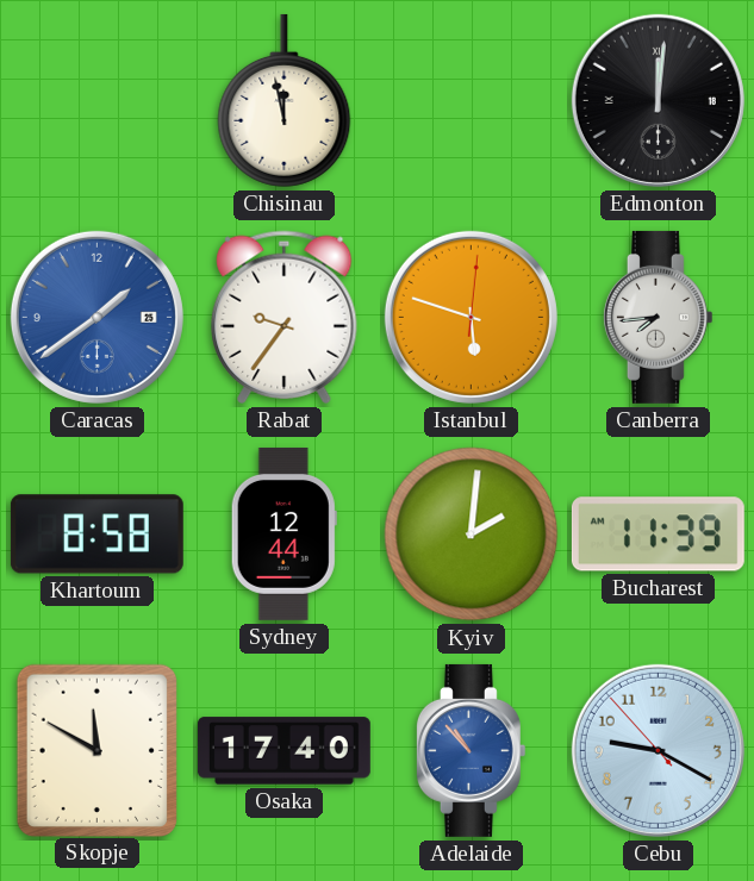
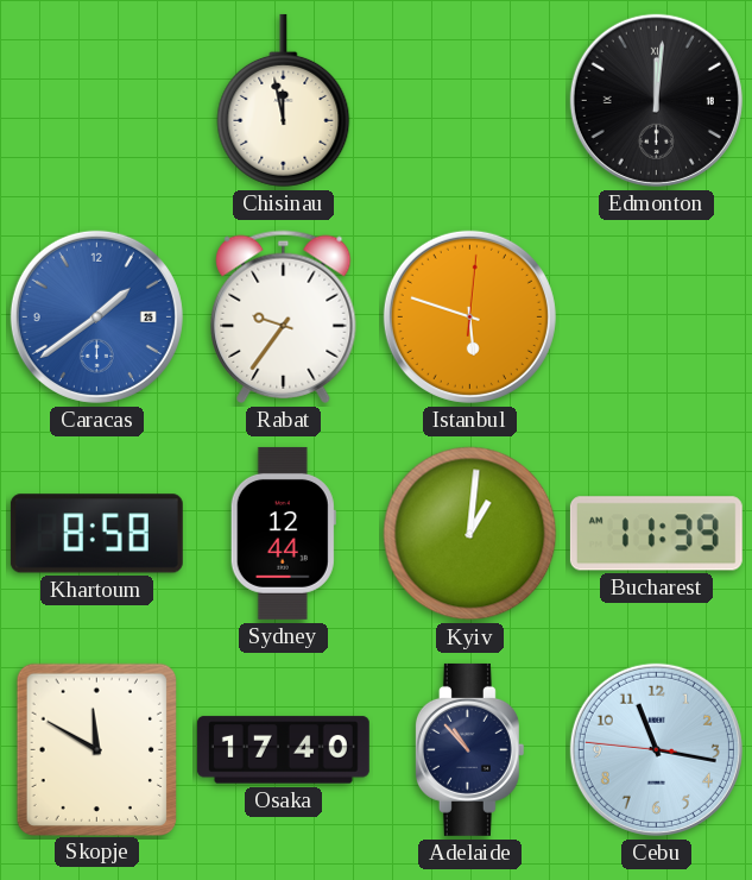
Canberra: 7:44 -> none
Kyiv: 2:01 -> 1:01
Adelaide dial: blue -> navy
Cebu: 9:19 -> 11:16
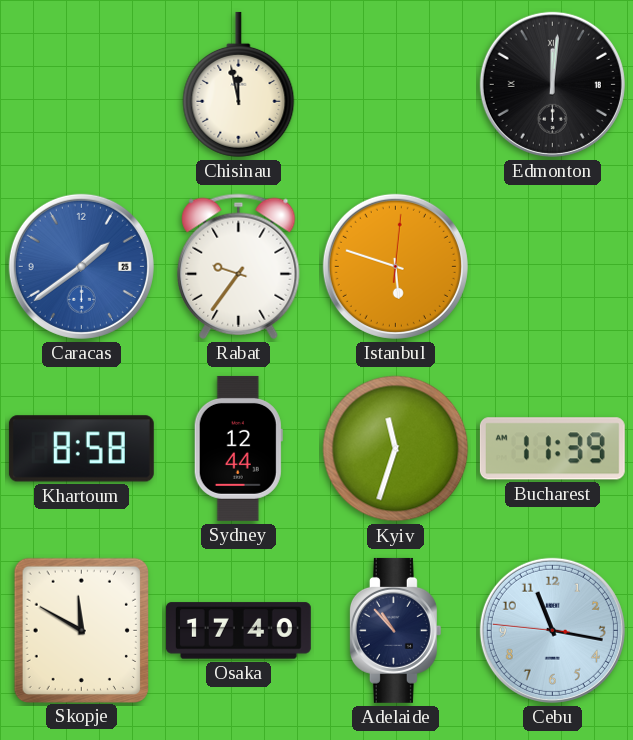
Kyiv: 1:01 -> 11:33
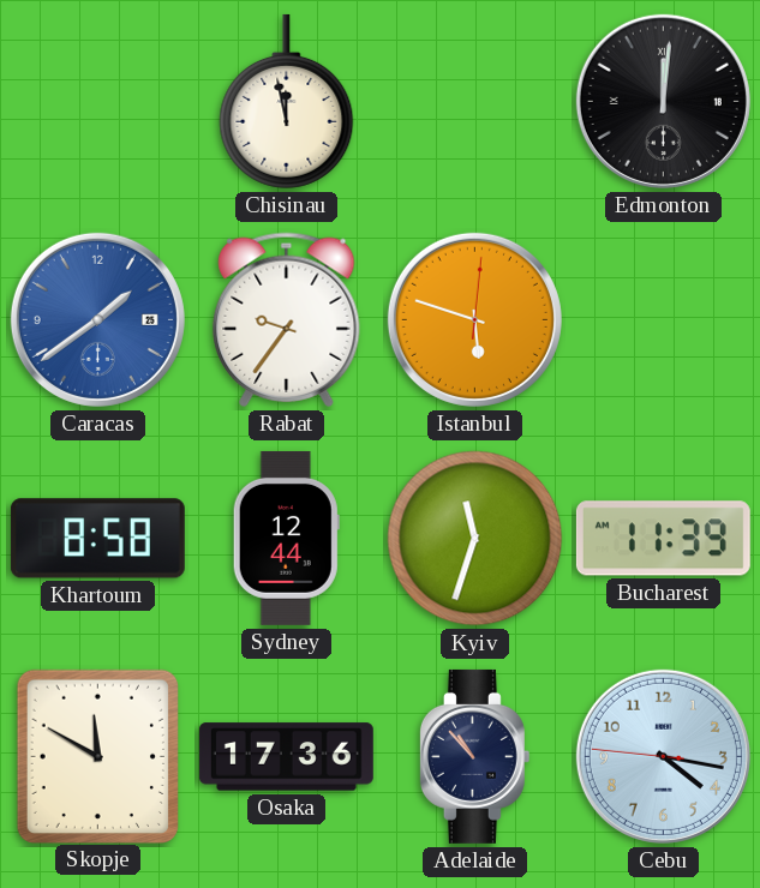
Osaka: 17:40 -> 17:36
Cebu: 11:16 -> 4:16
